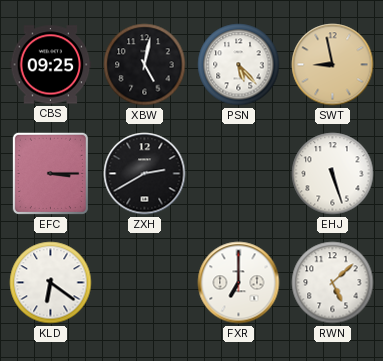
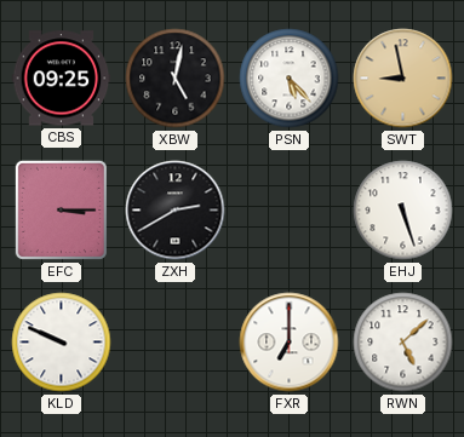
KLD: 6:21 -> 9:49
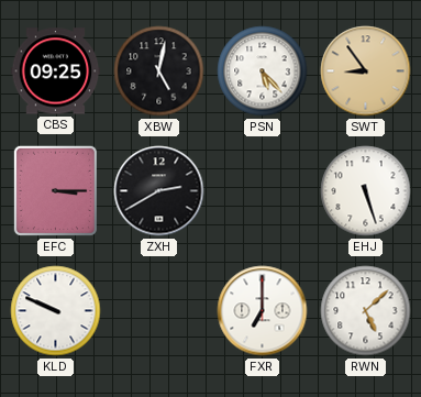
SWT: 8:58 -> 8:54
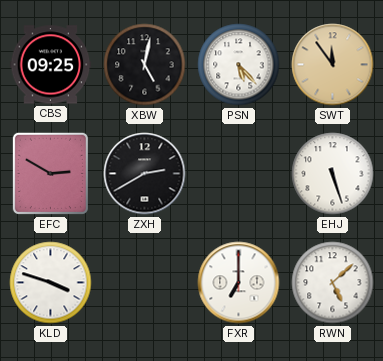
SWT: 8:54 -> 11:54
EFC: 3:15 -> 2:50
KLD: 9:49 -> 3:48
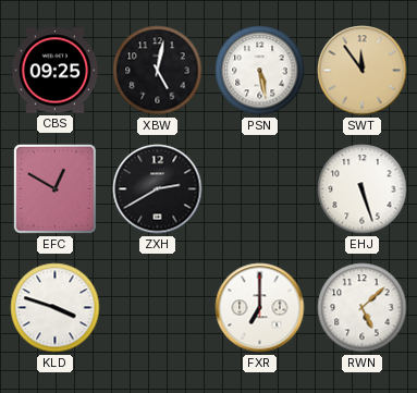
PSN: 5:23 -> 5:28
EFC: 2:50 -> 12:50
